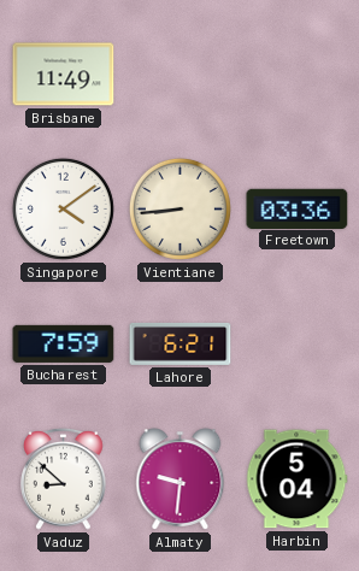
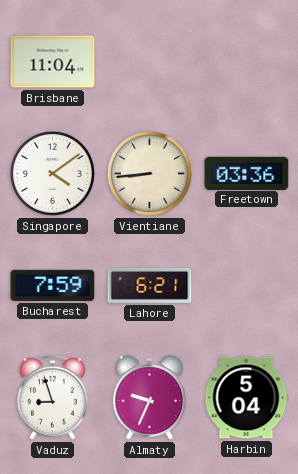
Brisbane: 11:49 -> 11:04
Vaduz: 8:52 -> 8:57
Almaty: 9:31 -> 9:34
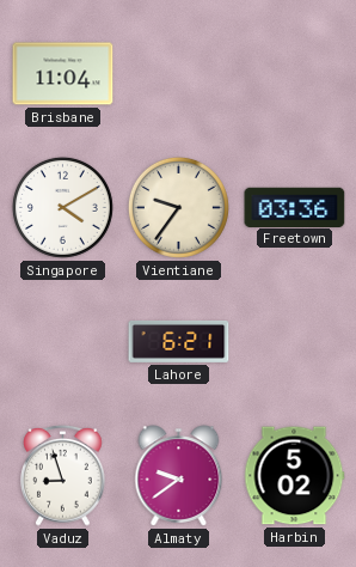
Singapore: 4:09 -> 4:10
Vientiane: 8:44 -> 9:36
Bucharest: 7:59 -> none
Almaty: 9:34 -> 9:39
Harbin: 5:04 -> 5:02
